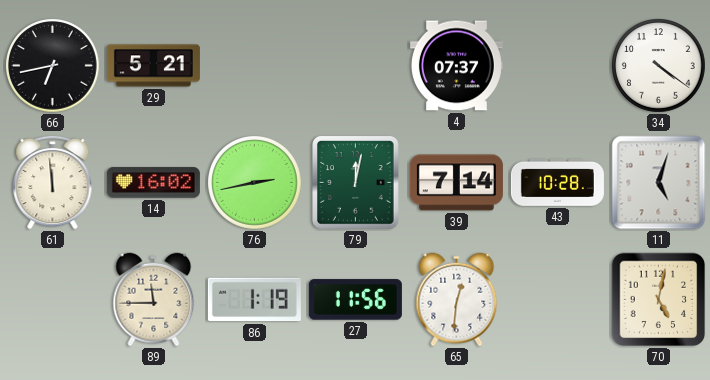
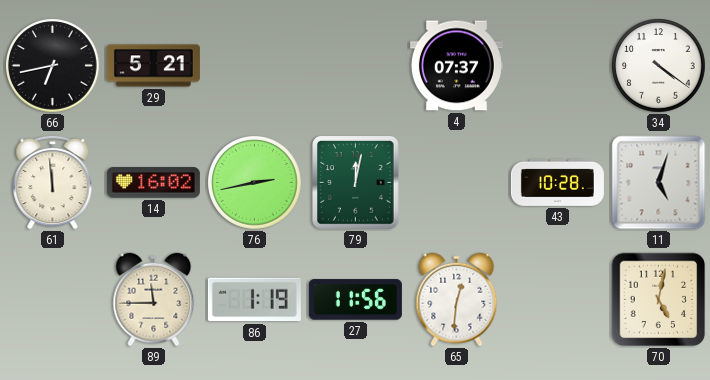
39: 7:14 -> none
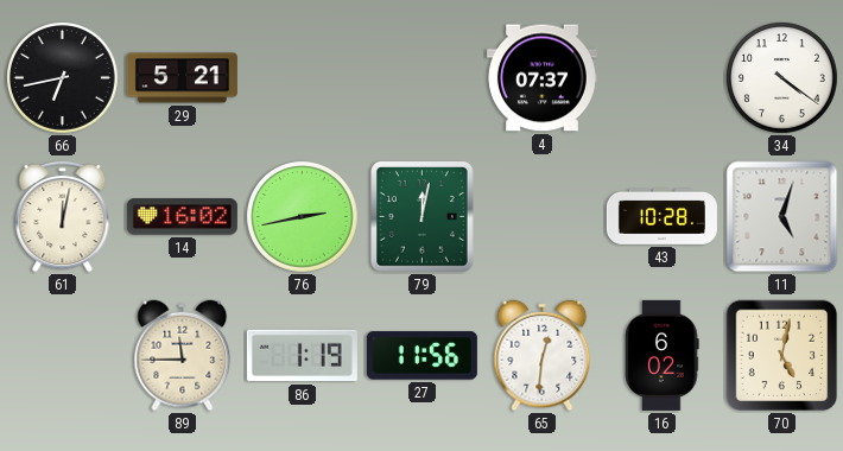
61: 11:59 -> 12:02
16: none -> 6:02
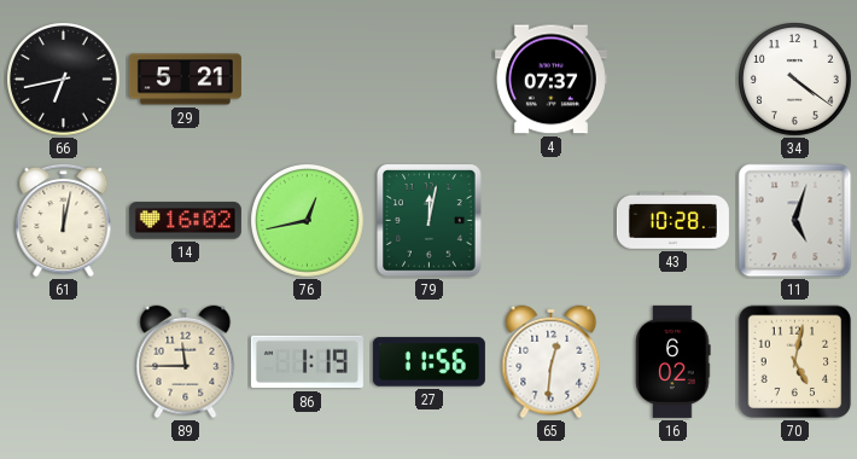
76: 2:43 -> 12:43
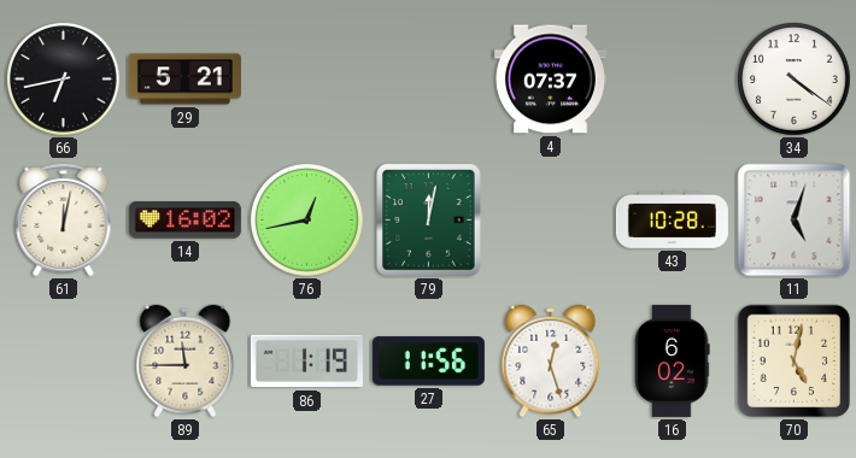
65: 12:31 -> 12:27
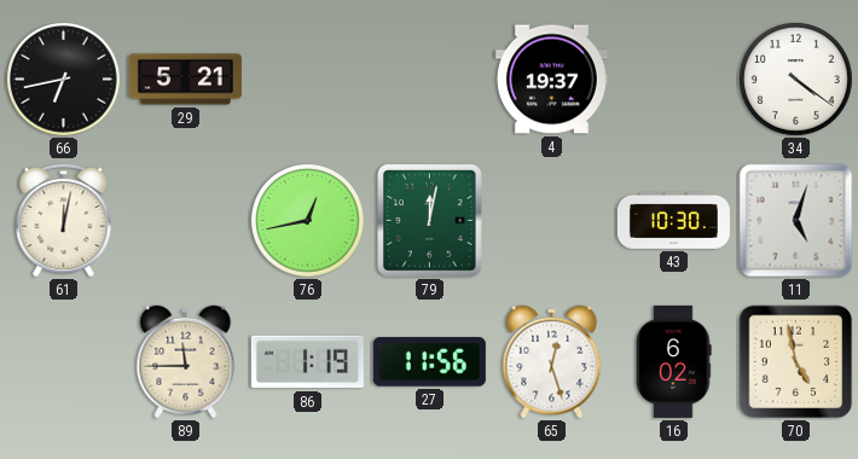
4: 07:37 -> 19:37
14: 16:02 -> none
43: 10:28 -> 10:30
70: 5:02 -> 4:58
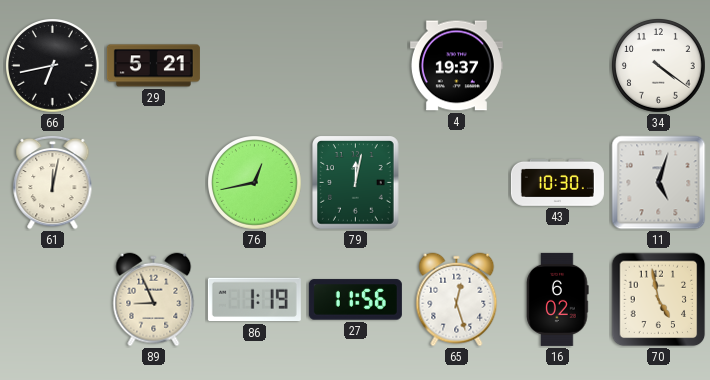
89: 11:45 -> 8:56
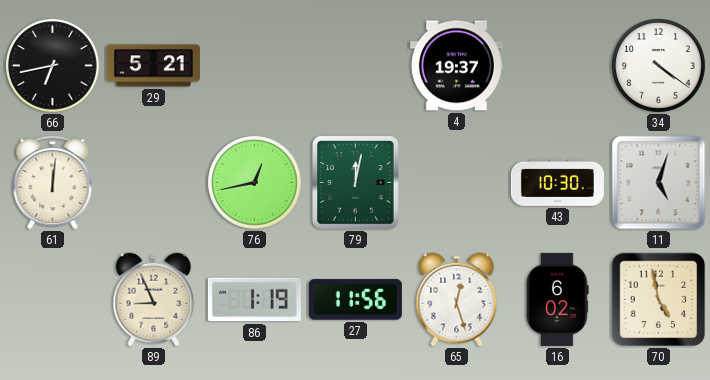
61: 12:02 -> 12:01
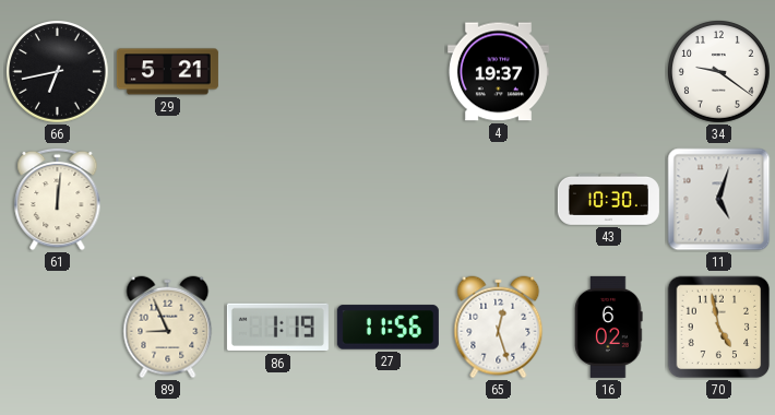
34: 4:21 -> 9:21
76: 12:43 -> none
79: 12:02 -> none
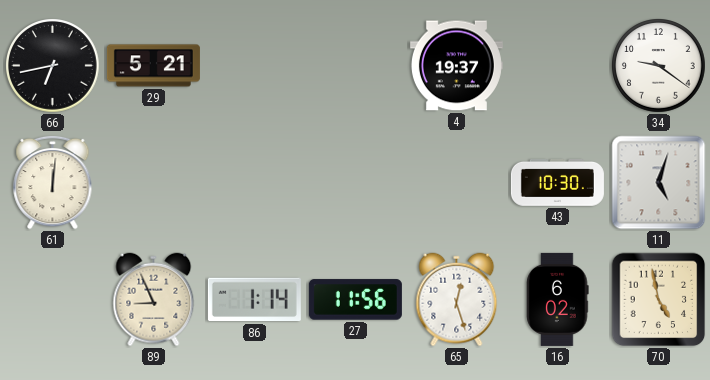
86: 1:19 -> 1:14
